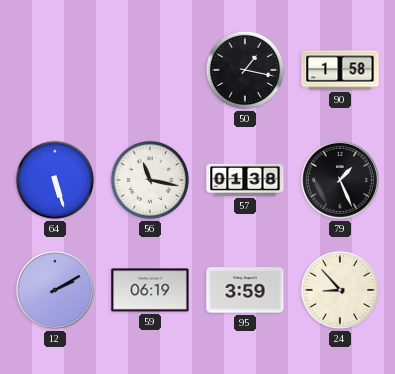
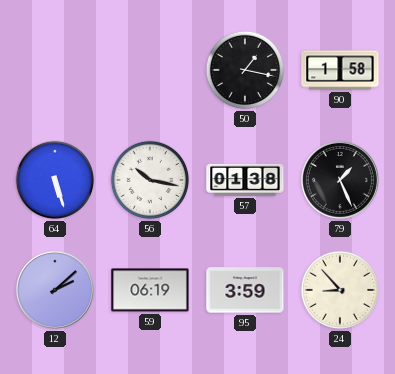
56: 11:17 -> 10:17
12: 2:10 -> 2:08
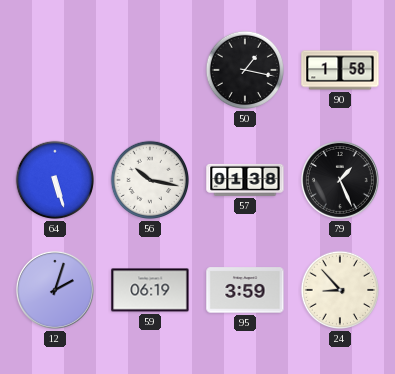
12: 2:08 -> 2:03
